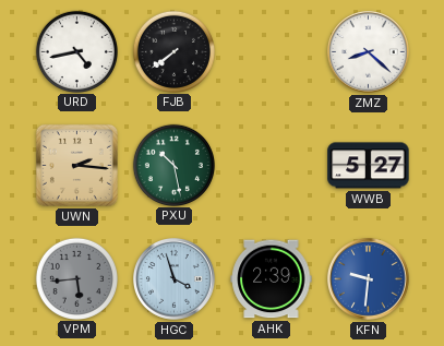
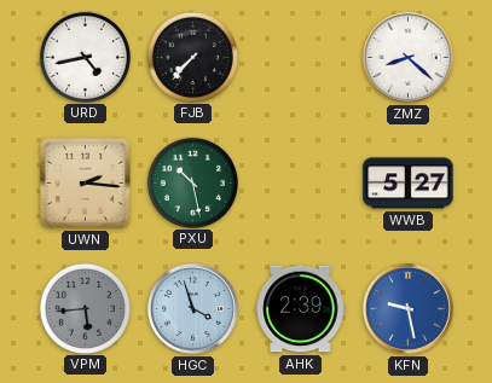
FJB: 7:39 -> 7:37
KFN: 9:31 -> 9:28
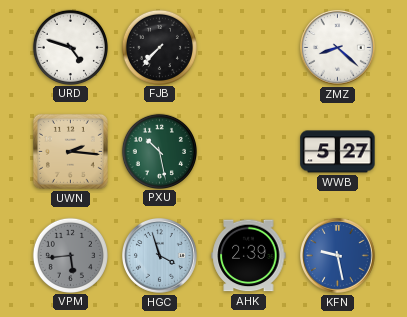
URD: 4:43 -> 4:48
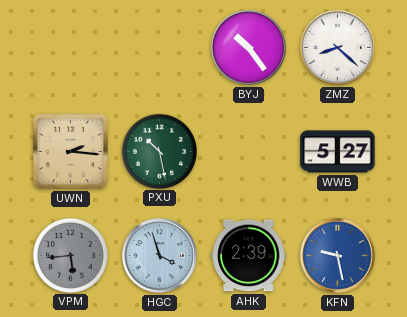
URD: 4:48 -> none
FJB: 7:37 -> none
BYJ: none -> 10:24
